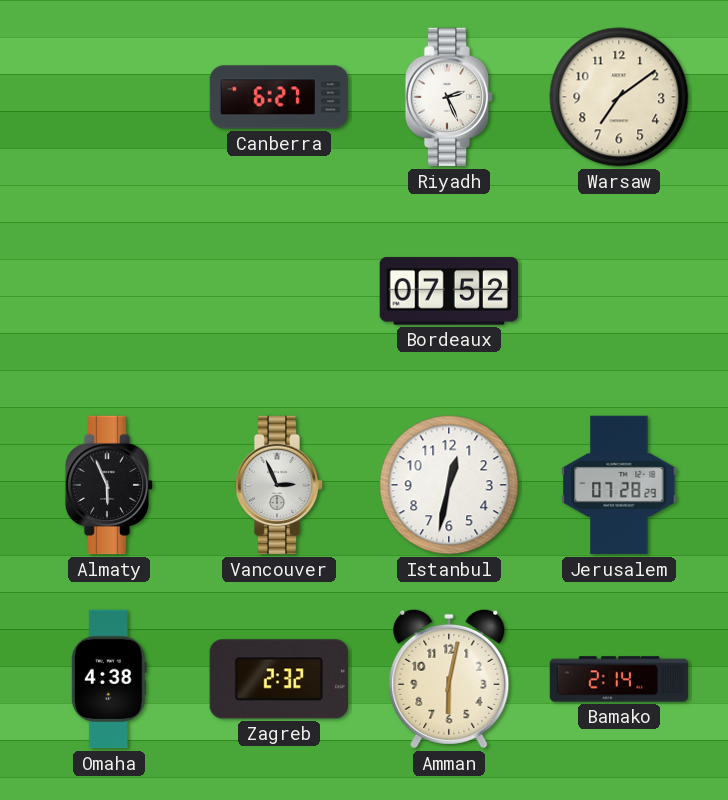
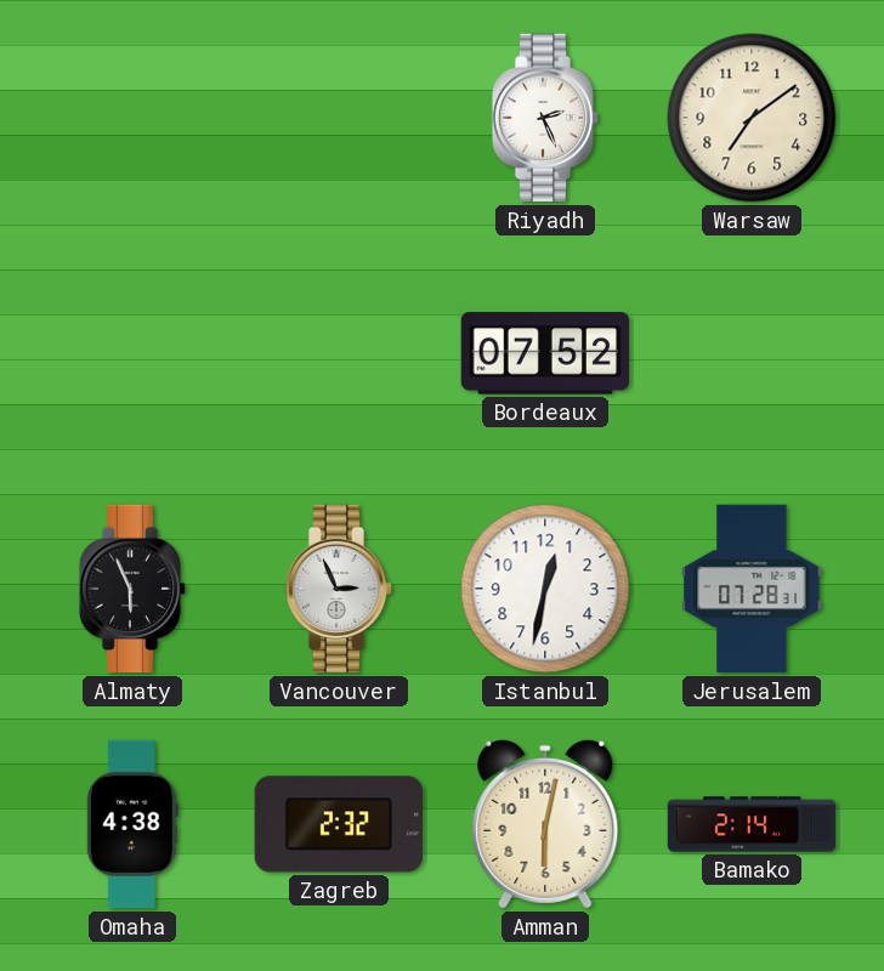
Canberra: 6:27 -> none
Jerusalem: 07:28:29 -> 07:28:31
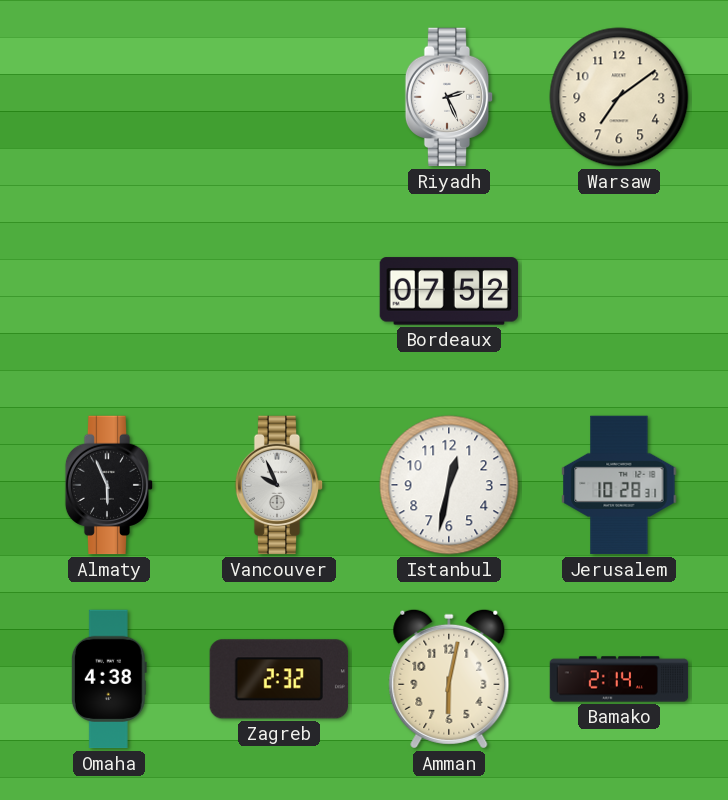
Vancouver: 2:56 -> 9:56
Jerusalem: 07:28 -> 10:28
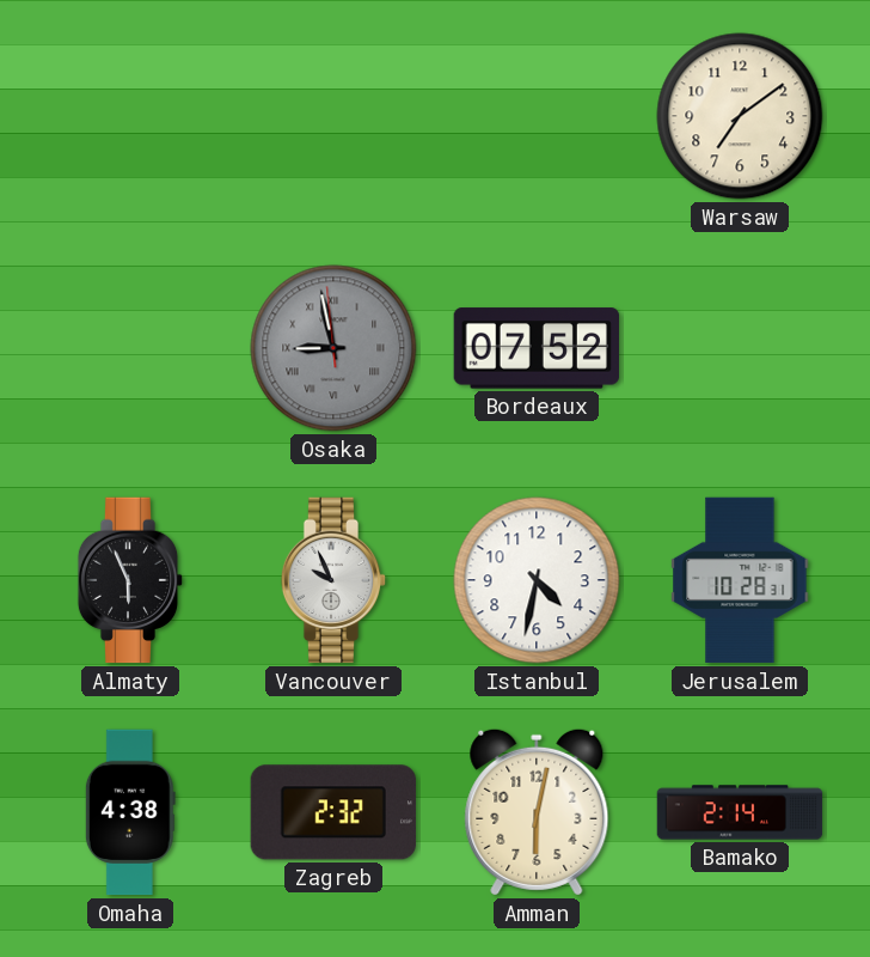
Riyadh: 2:26 -> none
Osaka: none -> 8:57
Istanbul: 12:32 -> 4:32
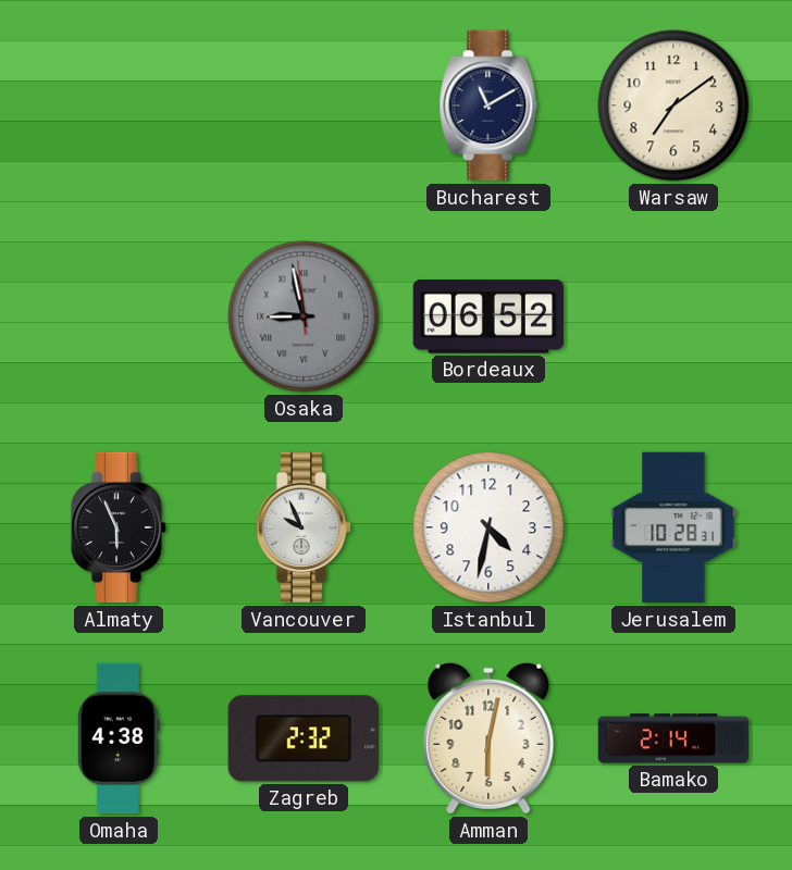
Bucharest: none -> 11:10
Bordeaux: 07:52 -> 06:52
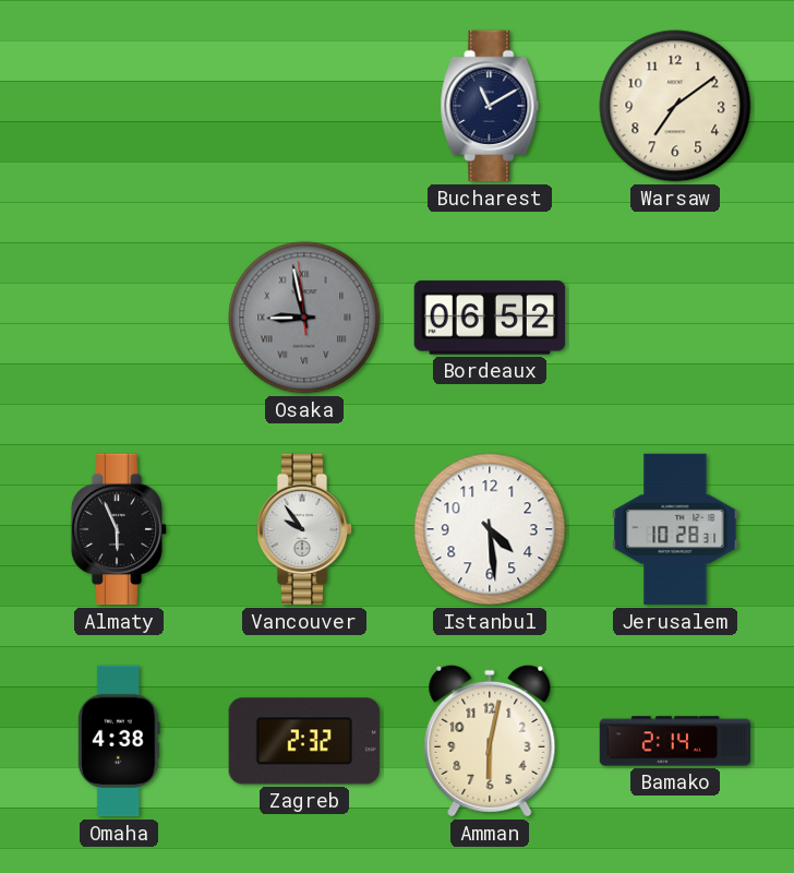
Vancouver: 9:56 -> 9:54
Istanbul: 4:32 -> 4:29
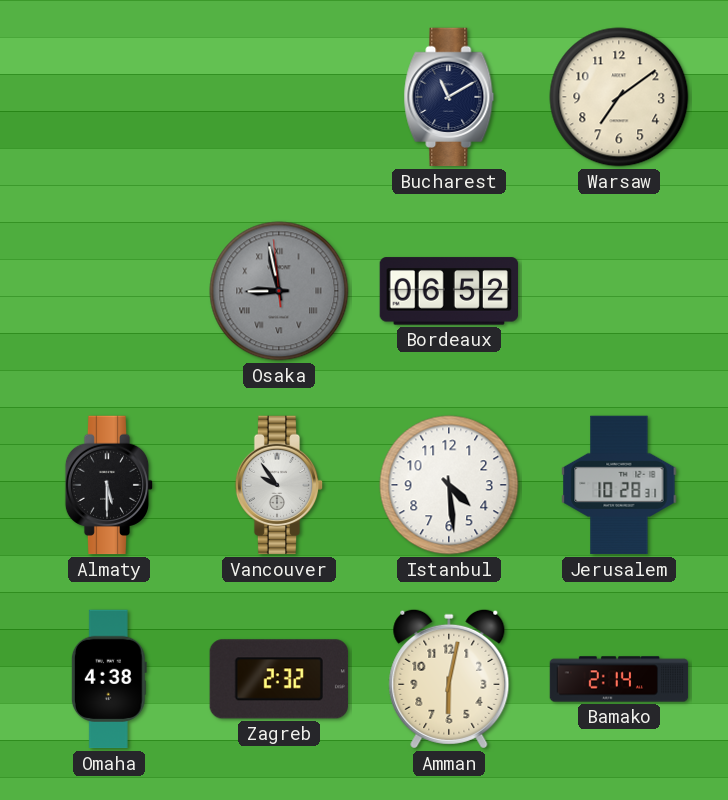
Almaty: 5:56 -> 5:30
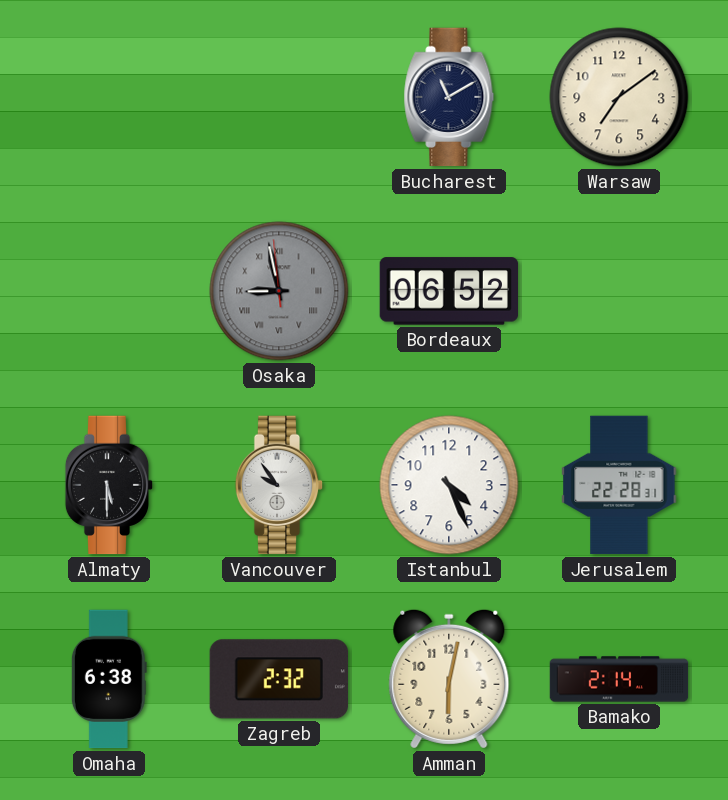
Istanbul: 4:29 -> 4:26
Jerusalem: 10:28 -> 22:28
Omaha: 4:38 -> 6:38
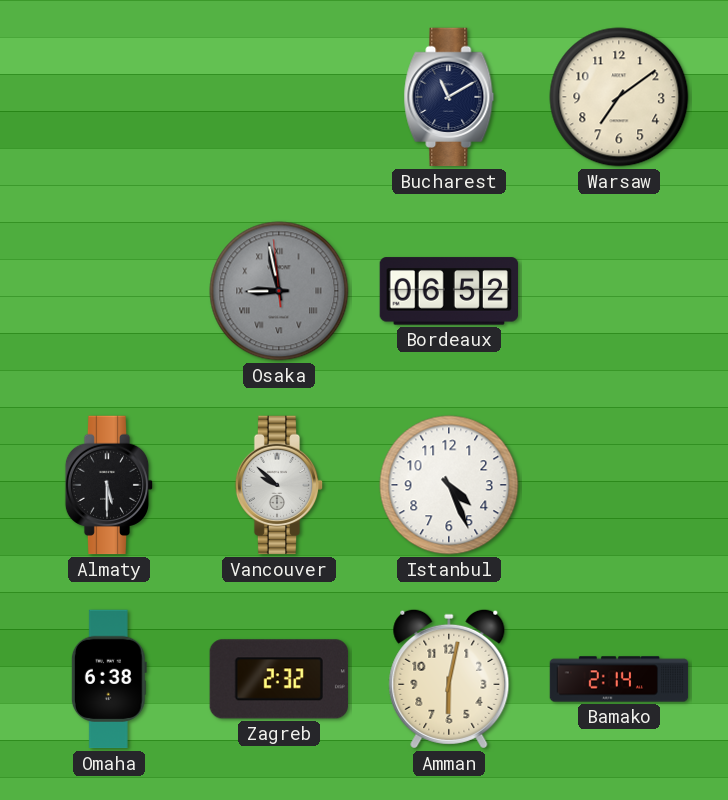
Vancouver: 9:54 -> 9:52
Jerusalem: 22:28 -> none
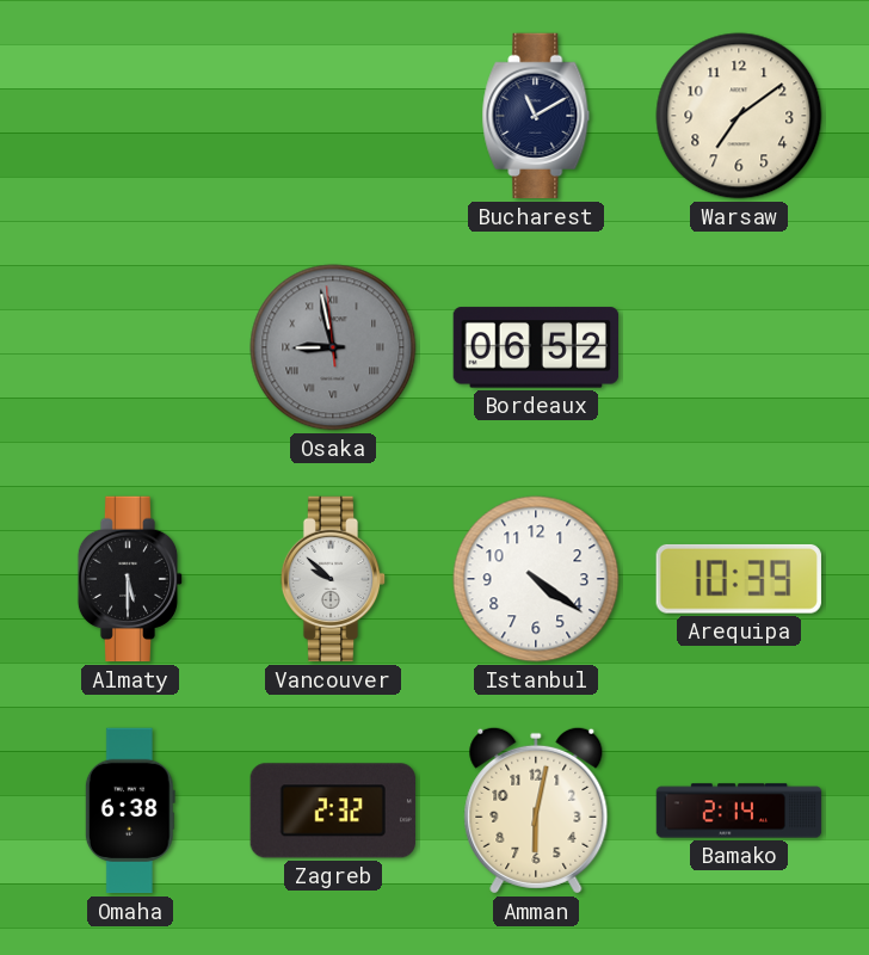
Istanbul: 4:26 -> 4:21
Arequipa: none -> 10:39
